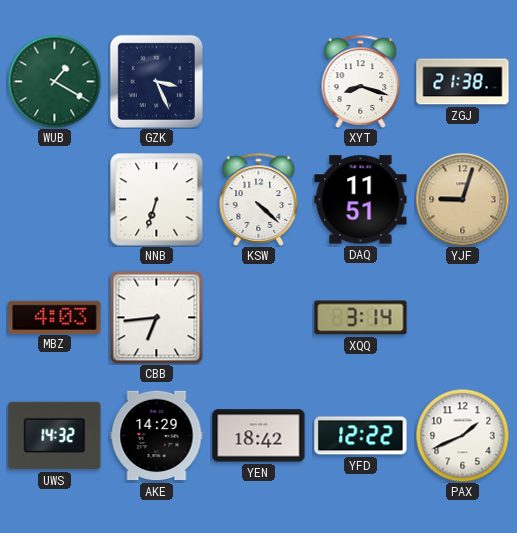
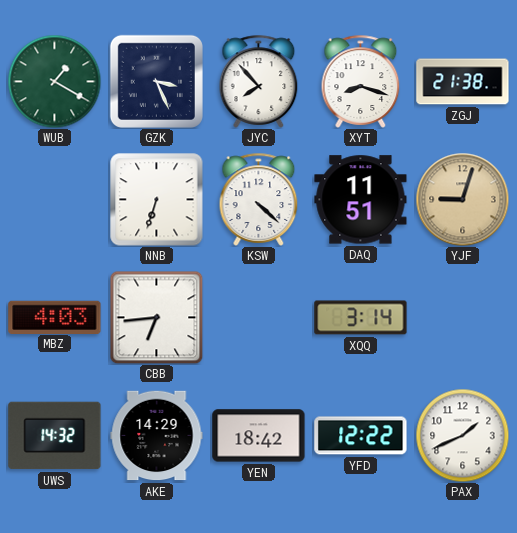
JYC: none -> 7:53
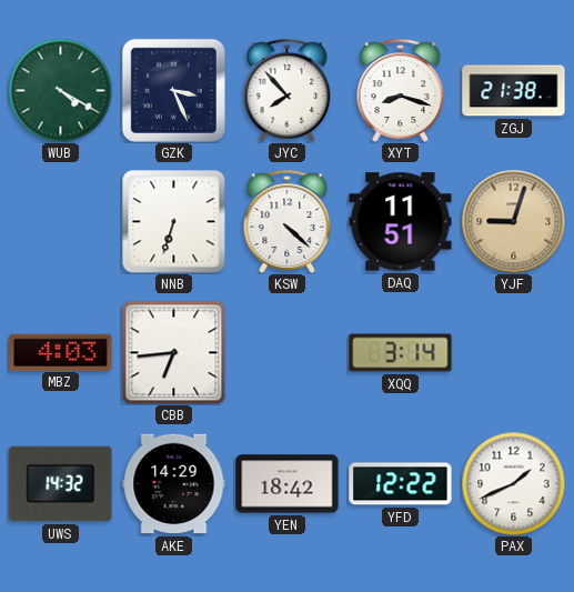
WUB: 1:20 -> 4:20
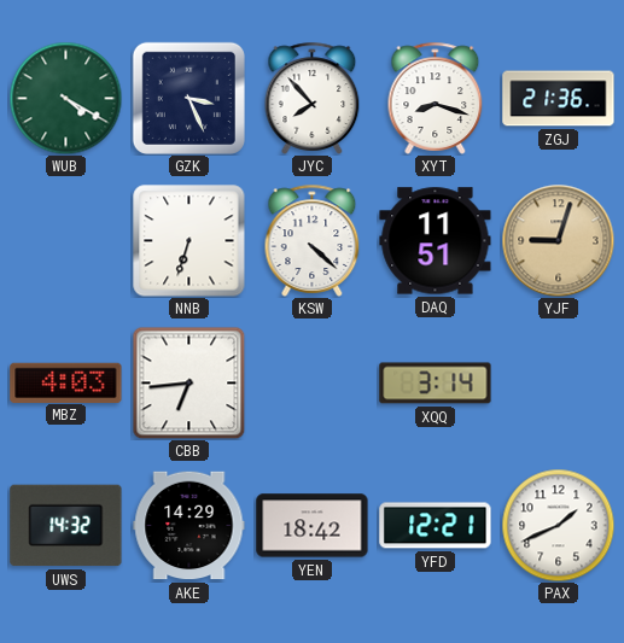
ZGJ: 21:38 -> 21:36
YFD: 12:22 -> 12:21
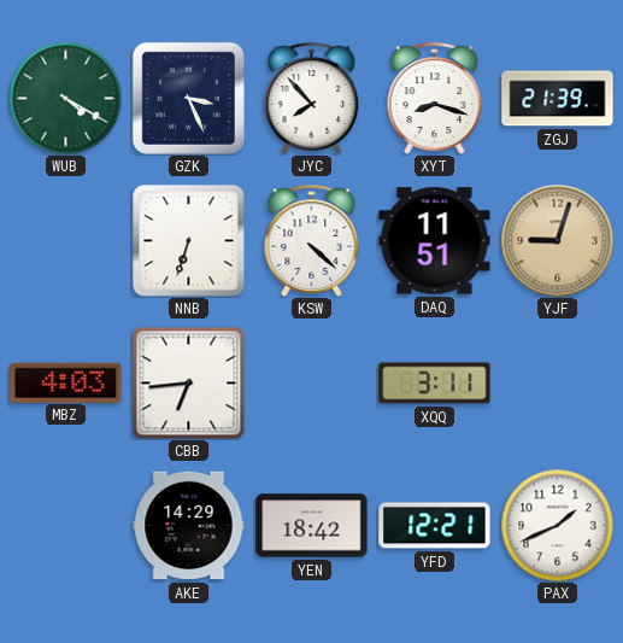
ZGJ: 21:36 -> 21:39
XQQ: 3:14 -> 3:11
UWS: 14:32 -> none
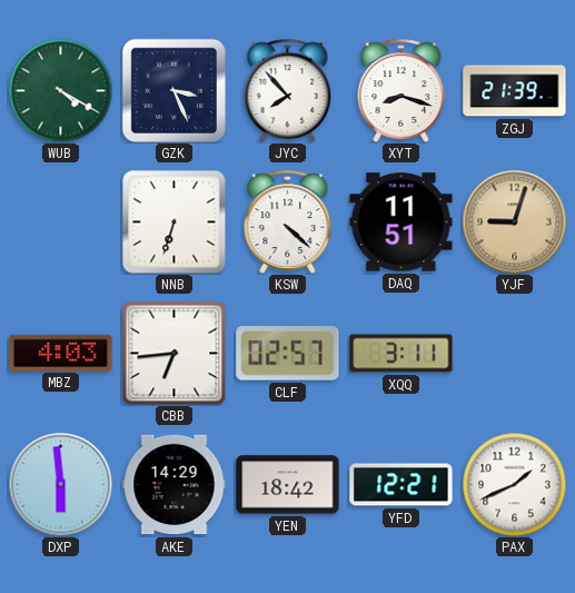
CLF: none -> 02:57
DXP: none -> 5:59
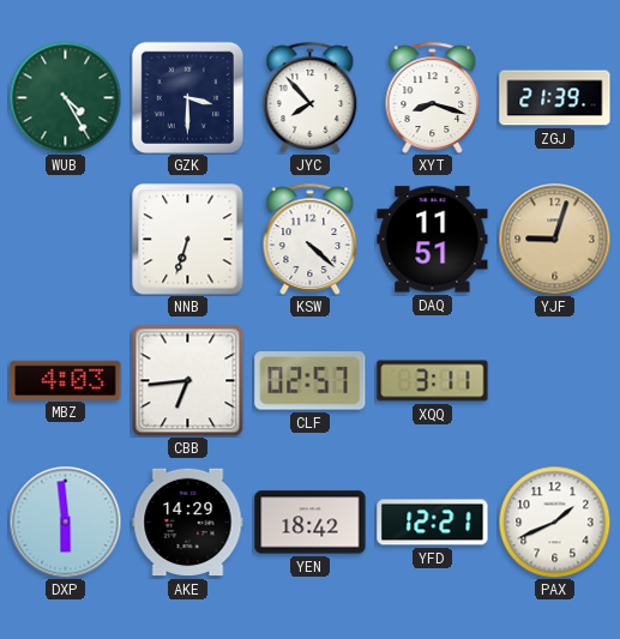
WUB: 4:20 -> 4:25
GZK: 3:26 -> 3:30
